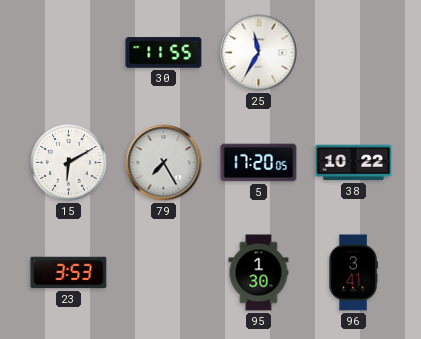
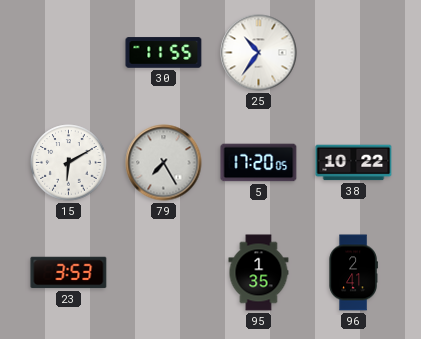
25: 11:35 -> 10:36
95: 1:30 -> 1:35
96: 3:41 -> 2:41
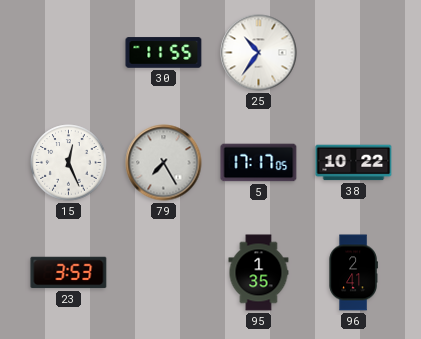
15: 6:10 -> 12:26
5: 17:20 -> 17:17
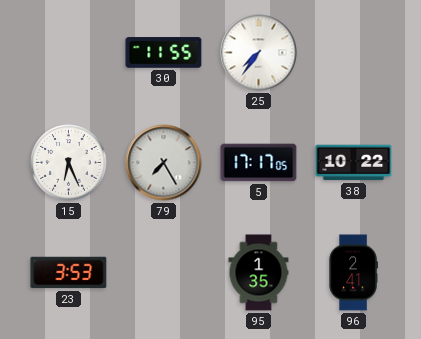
25: 10:36 -> 7:36
15: 12:26 -> 6:26
